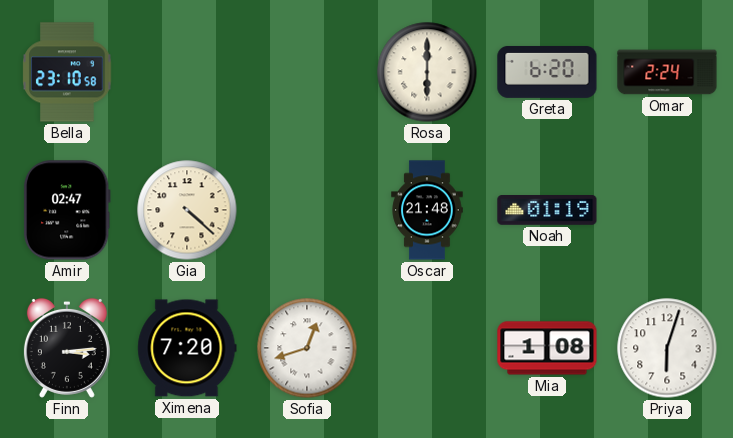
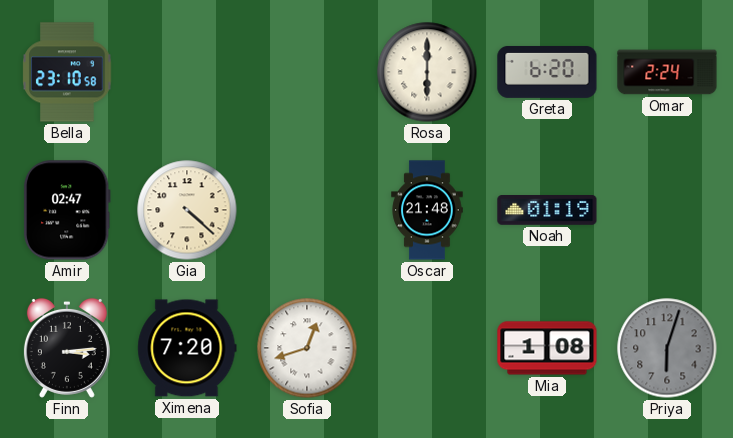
Priya dial: white -> grey
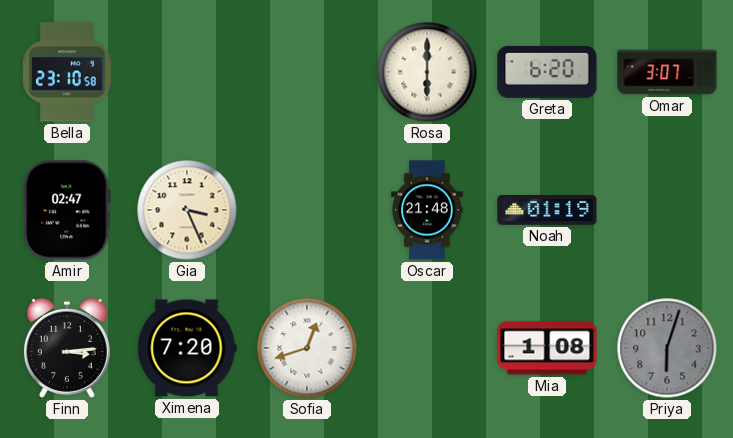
Omar: 2:24 -> 3:07
Gia: 4:22 -> 3:26
